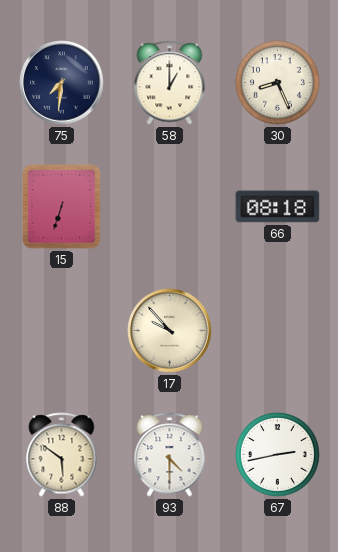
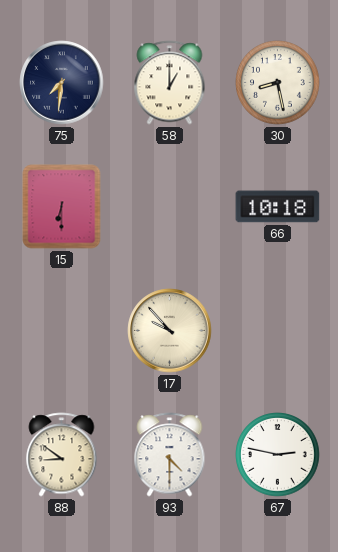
30: 8:26 -> 8:28
15: 6:33 -> 6:30
66: 08:18 -> 10:18
88: 5:51 -> 8:51
67: 2:43 -> 2:47
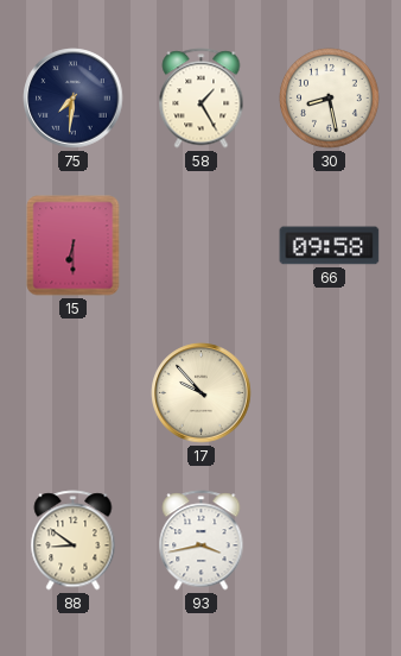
58: 1:00 -> 1:25
66: 10:18 -> 09:58
93: 4:30 -> 3:43
67: 2:47 -> none
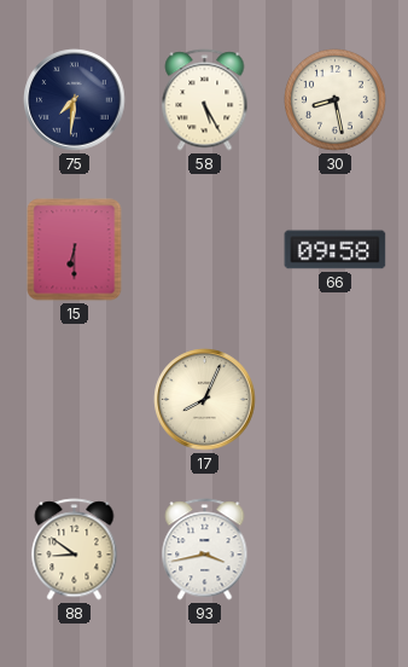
58: 1:25 -> 5:25
17: 9:53 -> 8:04
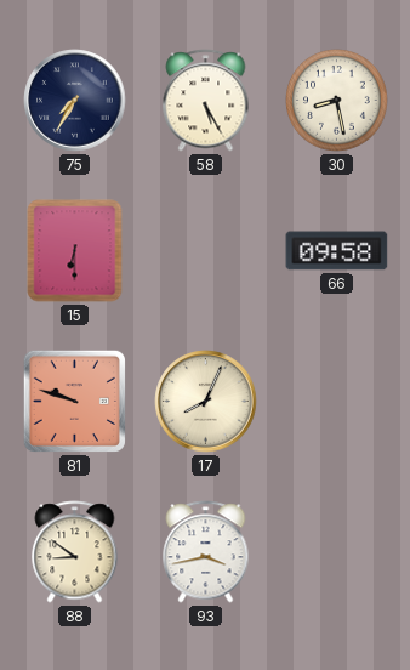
75: 7:31 -> 7:35
81: none -> 9:48
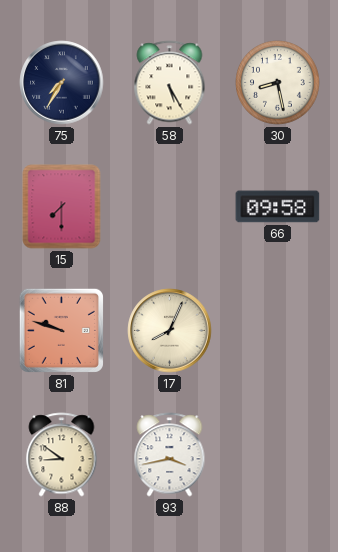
15: 6:30 -> 7:30
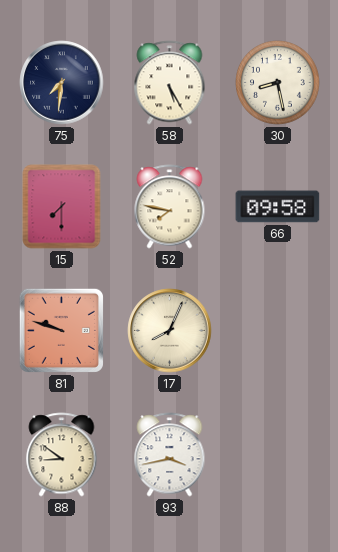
75: 7:35 -> 7:31
52: none -> 7:47
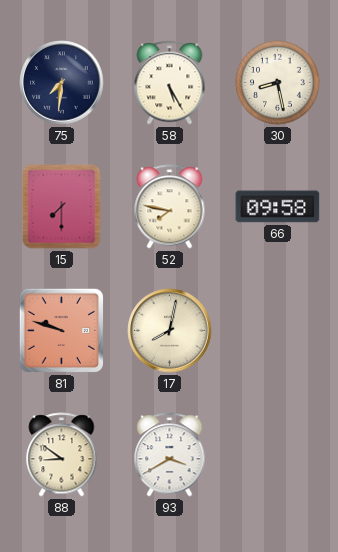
17: 8:04 -> 8:02
93: 3:43 -> 3:40
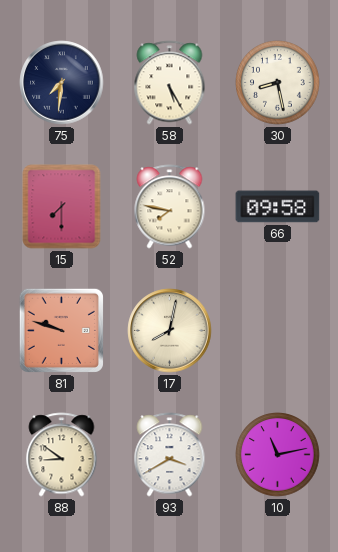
10: none -> 11:13
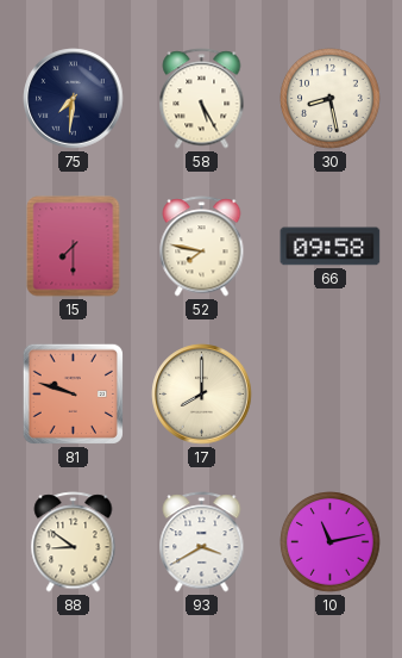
17: 8:02 -> 8:00
